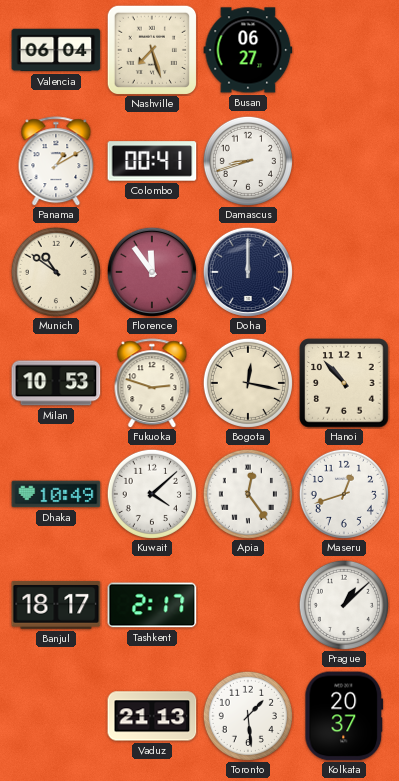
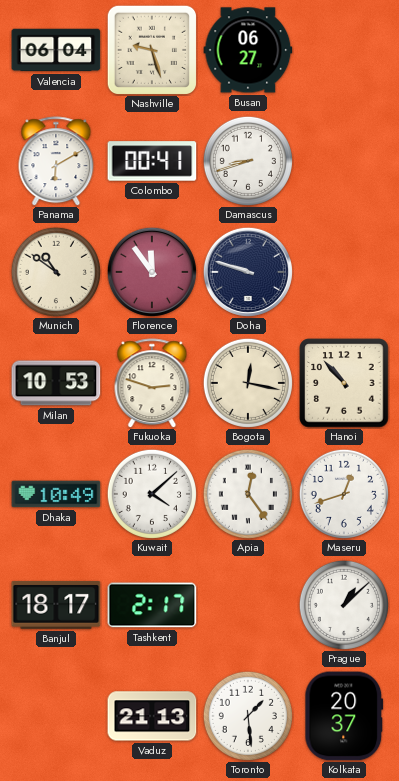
Nashville: 7:27 -> 9:27
Panama: 1:10 -> 6:10
Doha: 12:00 -> 9:48
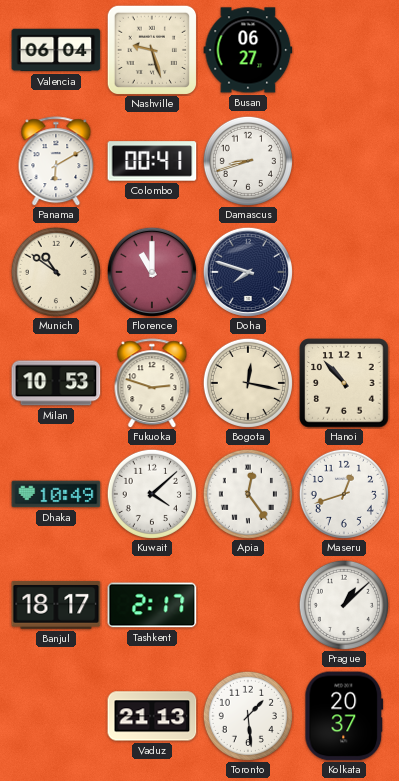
Florence: 11:54 -> 11:00
Doha: 9:48 -> 7:48
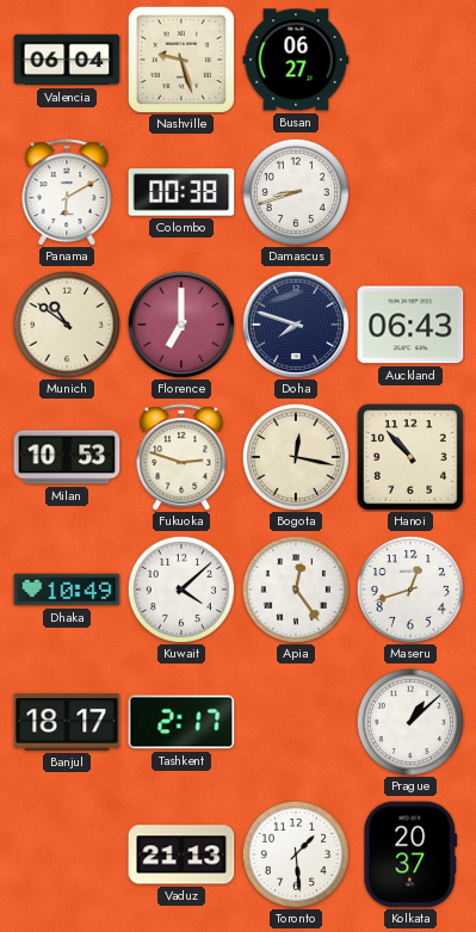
Colombo: 00:41 -> 00:38
Florence: 11:00 -> 7:00
Auckland: none -> 06:43
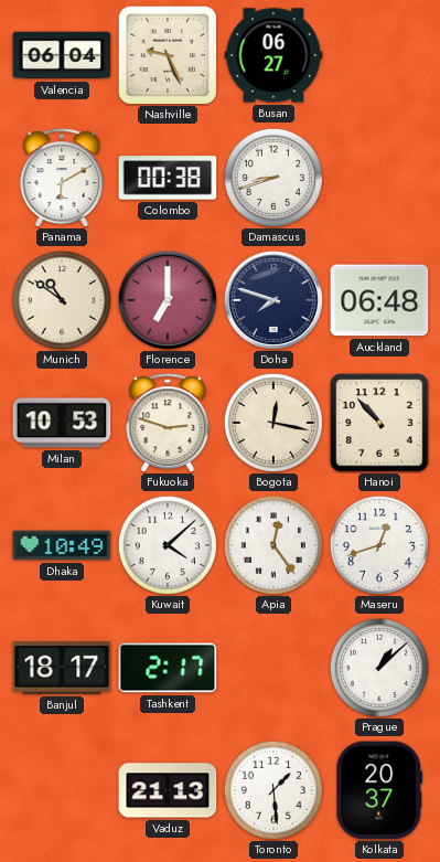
Nashville: 9:27 -> 9:26
Auckland: 06:43 -> 06:48
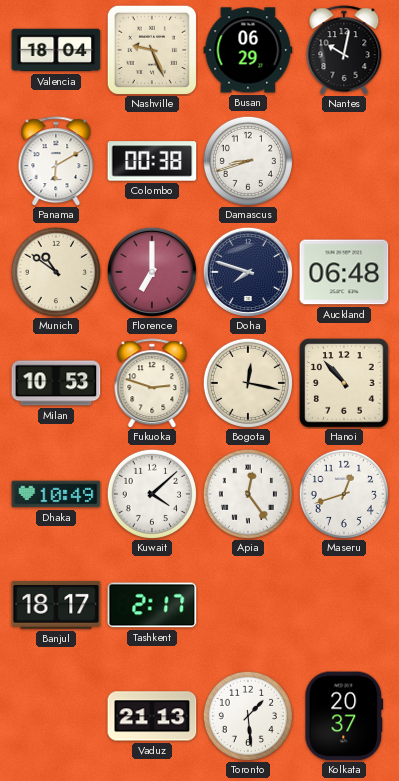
Valencia: 06:04 -> 18:04
Busan: 06:27 -> 06:29
Nantes: none -> 10:02
Prague: 1:08 -> none
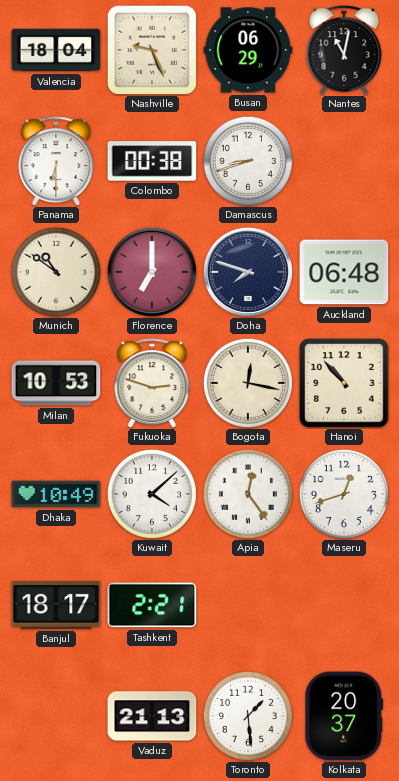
Nantes: 10:02 -> 11:02
Panama: 6:10 -> 6:30
Tashkent: 2:17 -> 2:21
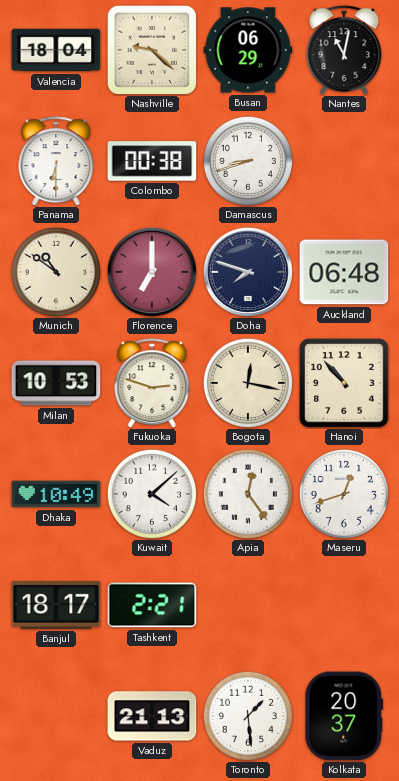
Nashville: 9:26 -> 9:22
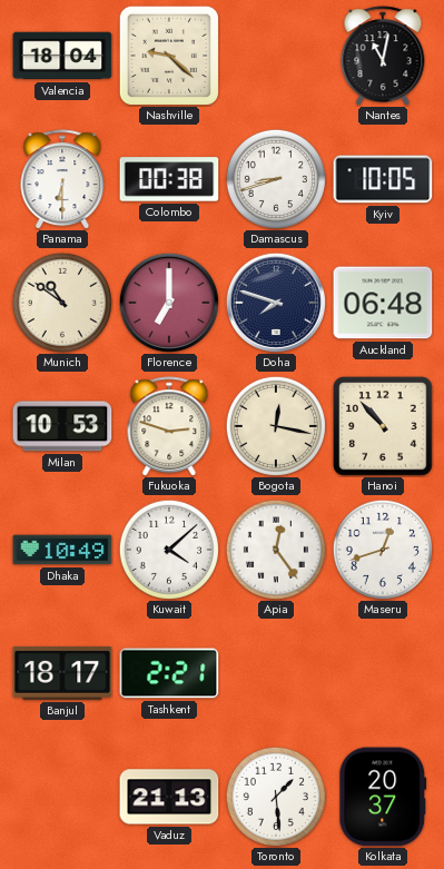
Busan: 06:29 -> none
Kyiv: none -> 10:05
